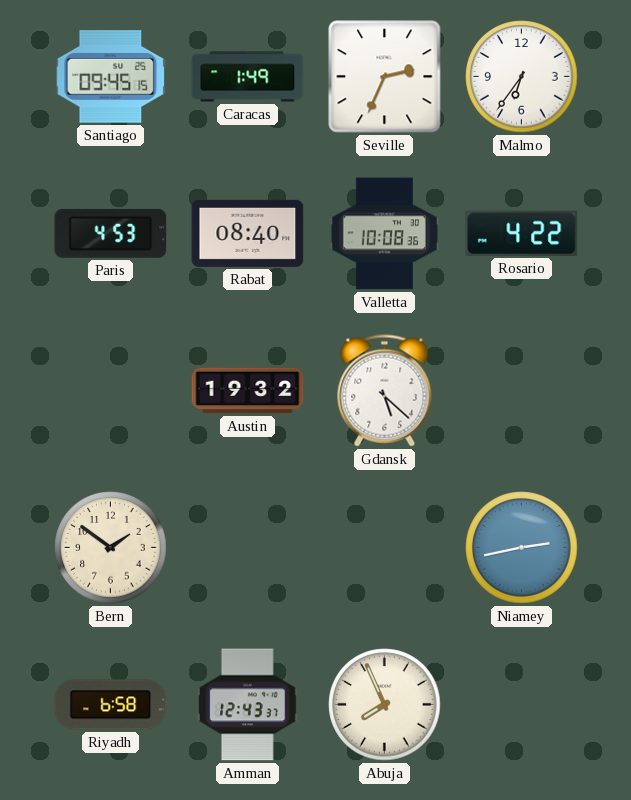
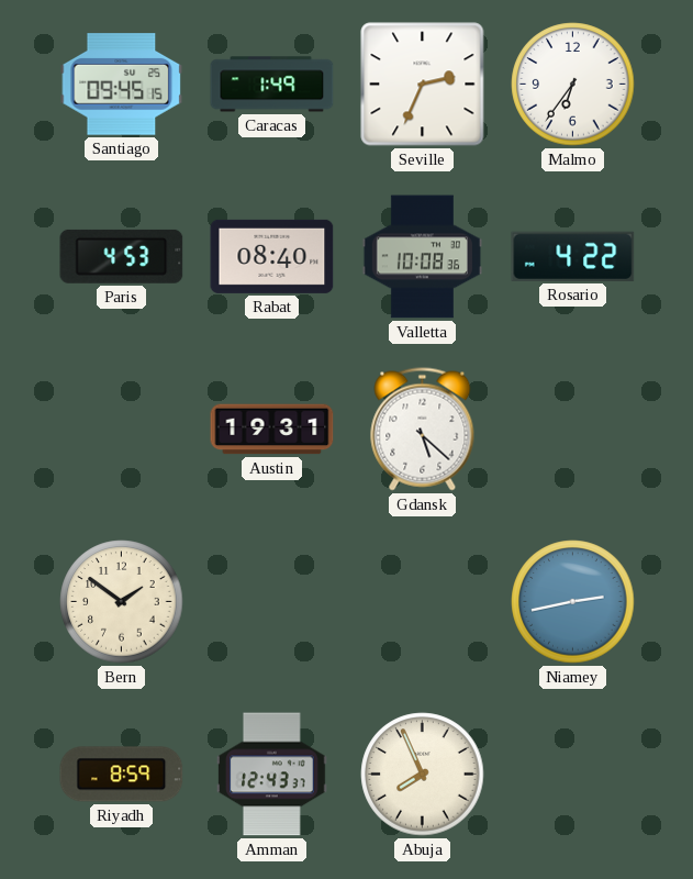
Austin: 19:32 -> 19:31
Riyadh: 6:58 -> 8:59
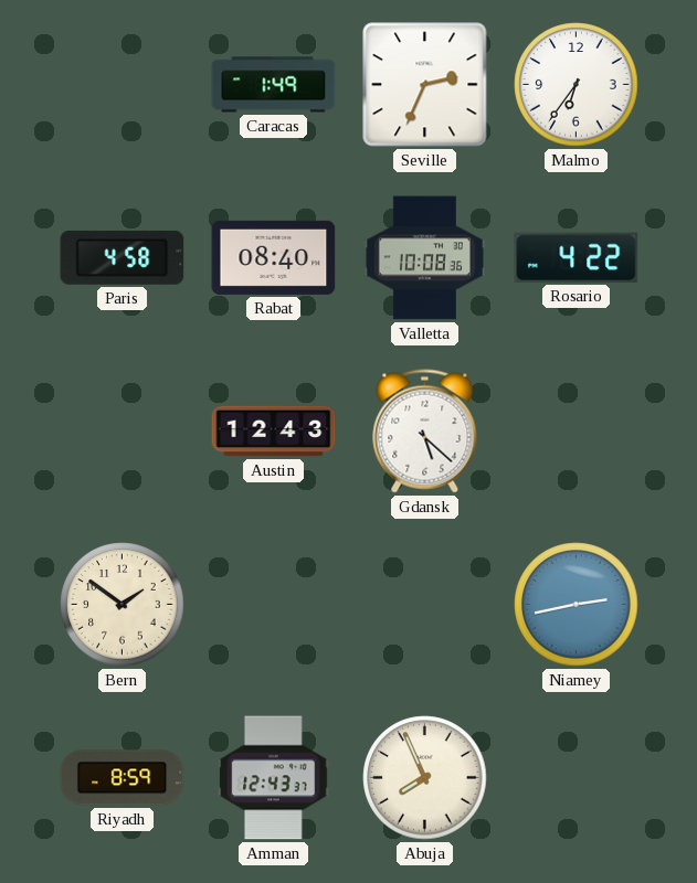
Santiago: 09:45 -> none
Paris: 4:53 -> 4:58
Austin: 19:31 -> 12:43
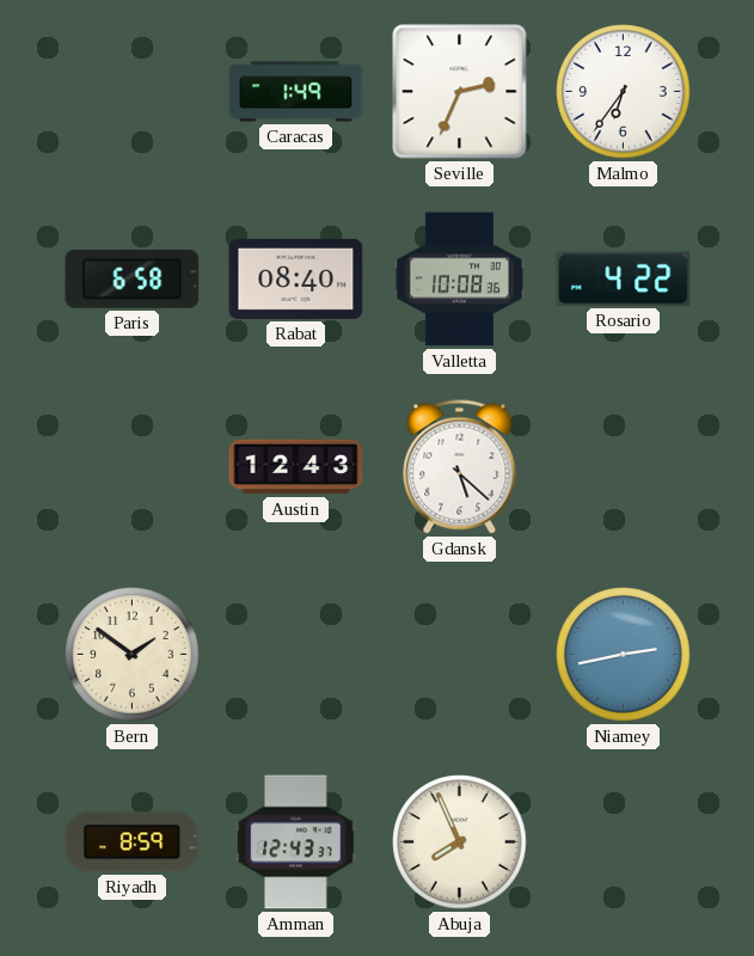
Paris: 4:58 -> 6:58
